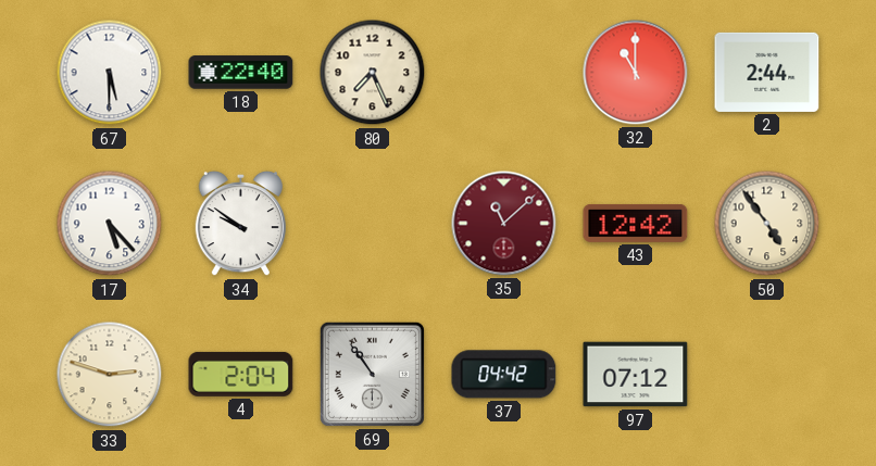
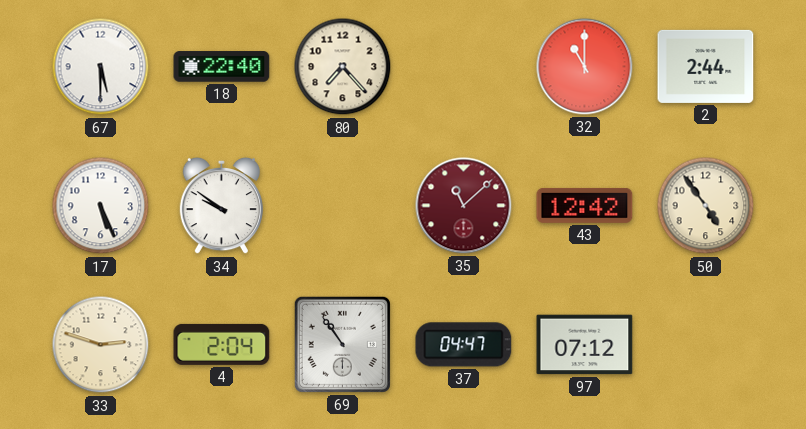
80: 7:26 -> 7:23
17: 5:23 -> 5:26
37: 04:42 -> 04:47
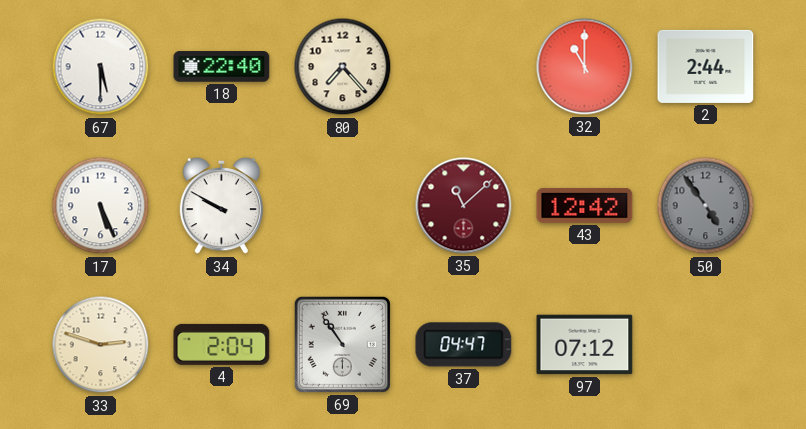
34: 9:51 -> 9:50
50 dial: cream -> grey
